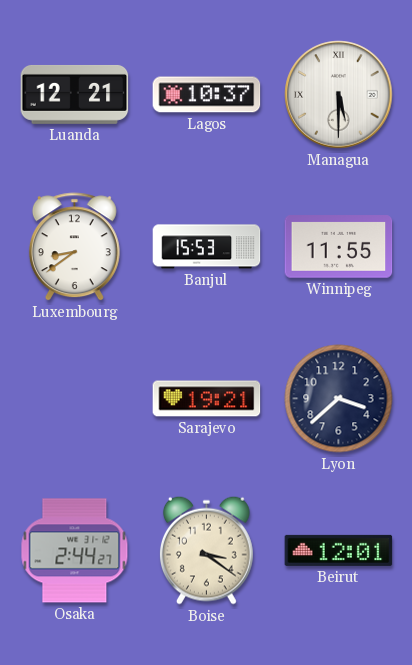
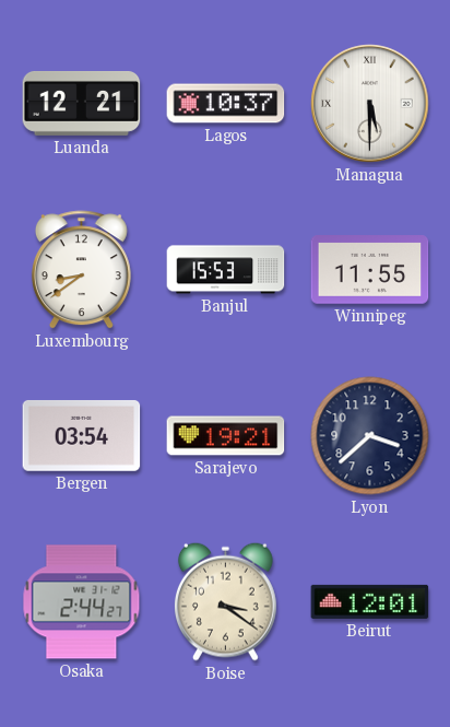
Bergen: none -> 03:54
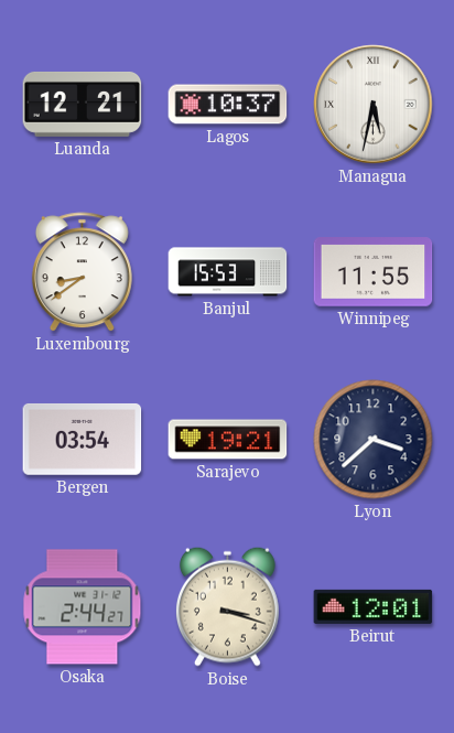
Managua: 5:30 -> 5:32
Boise: 3:21 -> 3:18
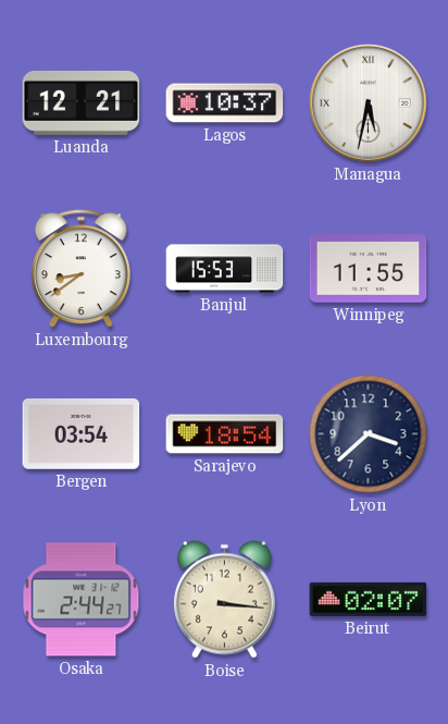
Sarajevo: 19:21 -> 18:54
Boise: 3:18 -> 3:16
Beirut: 12:01 -> 02:07
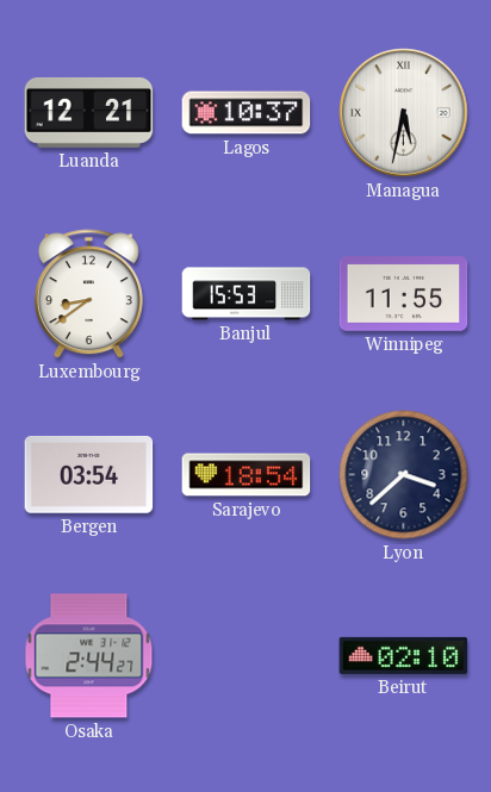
Boise: 3:16 -> none
Beirut: 02:07 -> 02:10
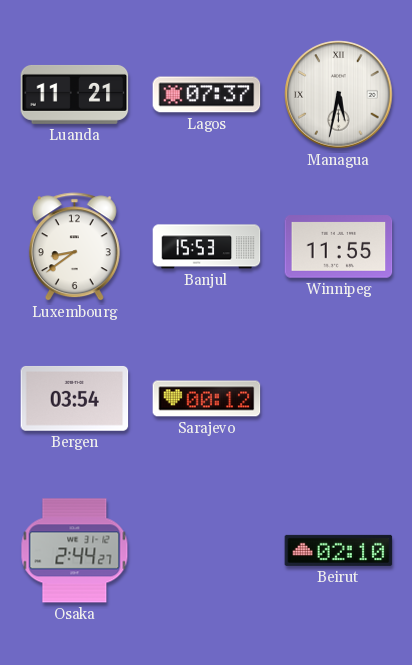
Luanda: 12:21 -> 11:21
Lagos: 10:37 -> 07:37
Sarajevo: 18:54 -> 00:12
Lyon: 3:38 -> none
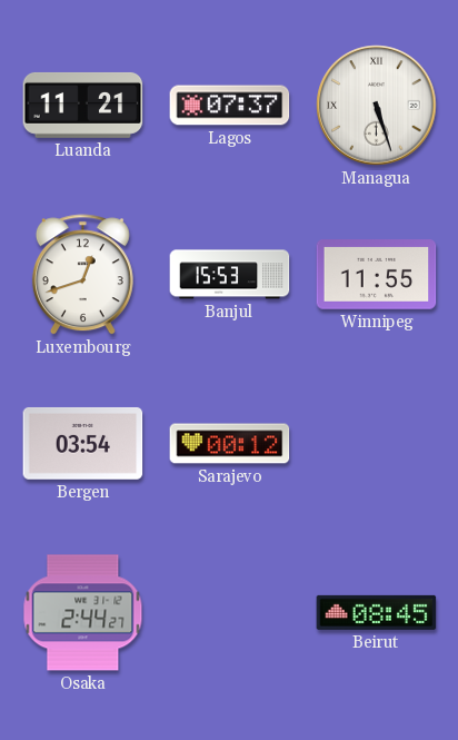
Managua: 5:32 -> 5:27
Luxembourg: 8:39 -> 12:42
Beirut: 02:10 -> 08:45
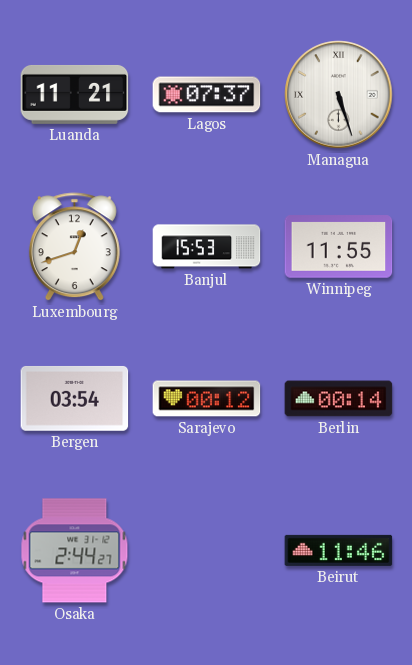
Berlin: none -> 00:14
Beirut: 08:45 -> 11:46
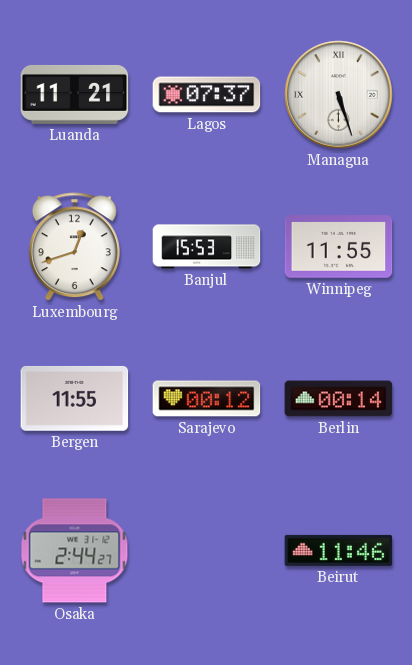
Bergen: 03:54 -> 11:55
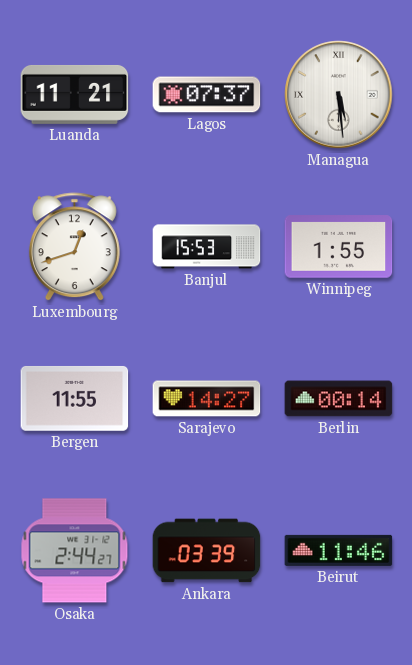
Managua: 5:27 -> 5:29
Winnipeg: 11:55 -> 1:55
Sarajevo: 00:12 -> 14:27
Ankara: none -> 03:39
